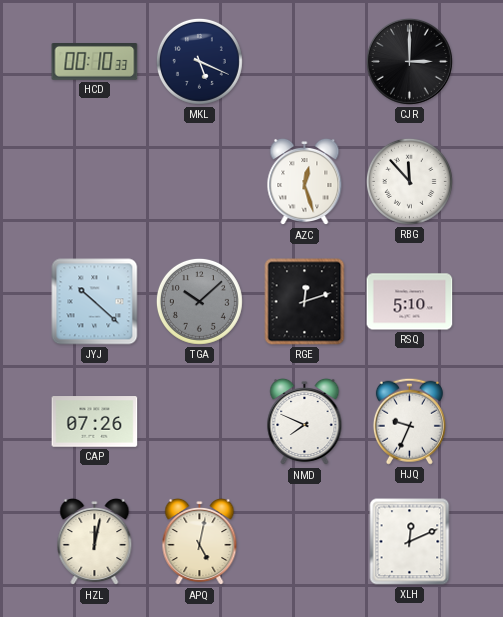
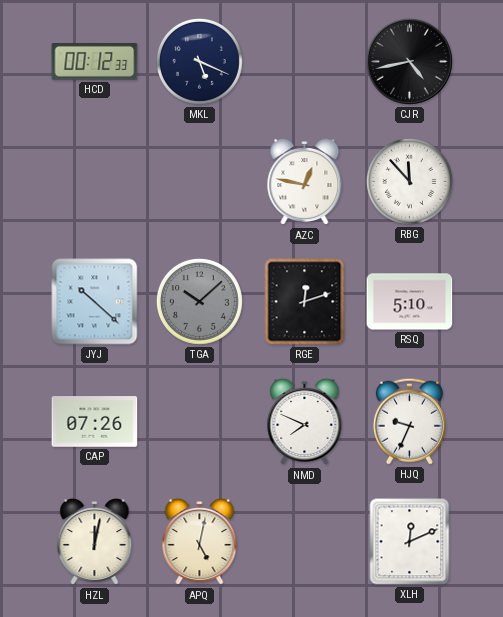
HCD: 00:10 -> 00:12
CJR: 3:00 -> 4:43
AZC: 12:27 -> 12:47
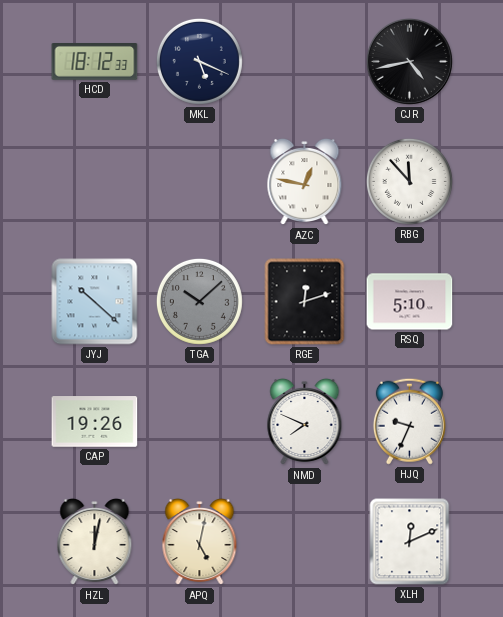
HCD: 00:12 -> 18:12
CAP: 07:26 -> 19:26
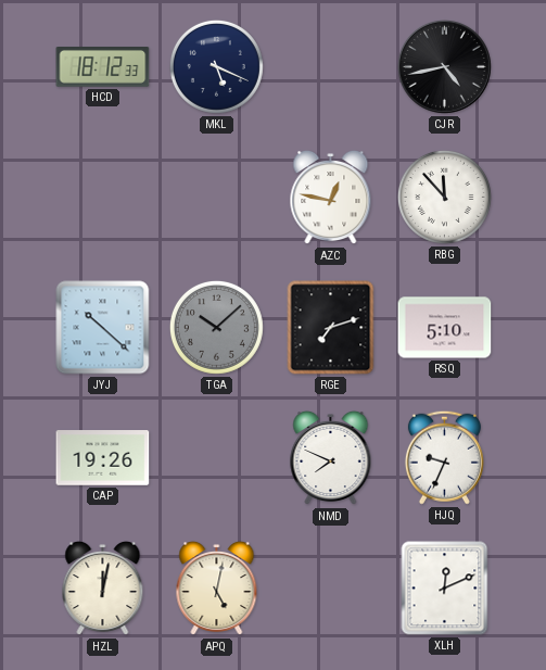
RGE: 12:12 -> 7:12
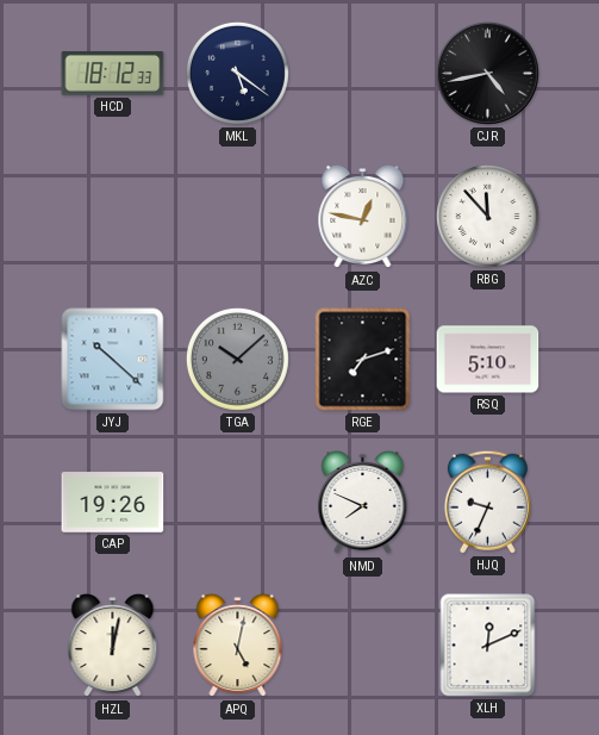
MKL: 5:19 -> 5:21
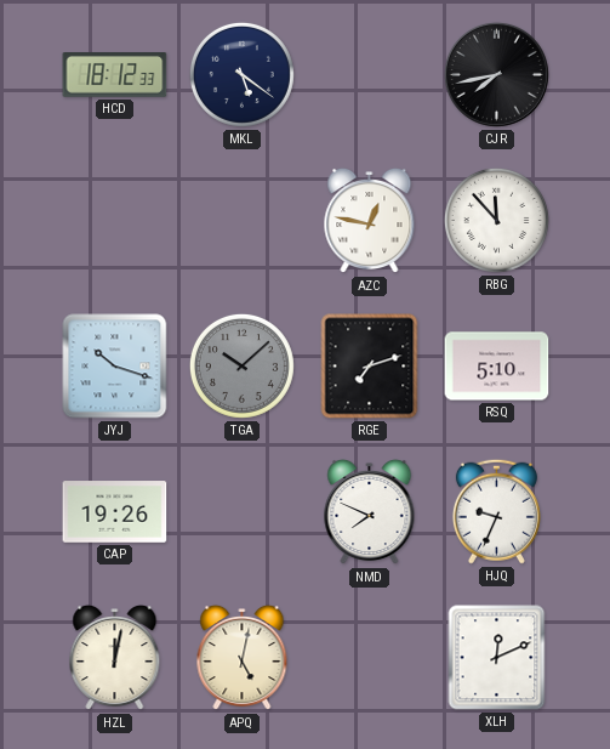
CJR: 4:43 -> 7:43
JYJ: 10:22 -> 10:18
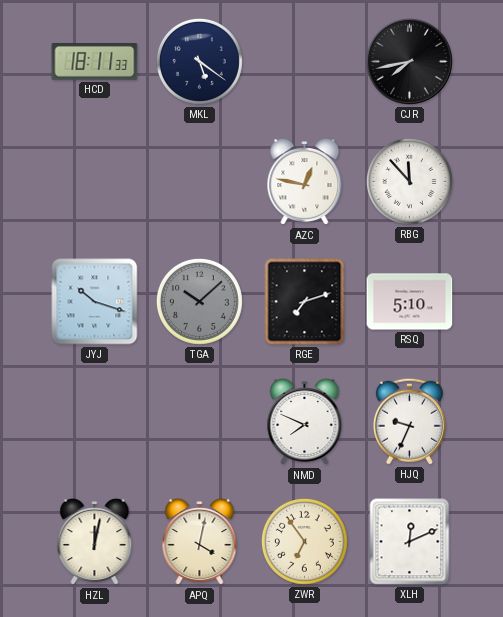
HCD: 18:12 -> 18:11
CAP: 19:26 -> none
APQ: 5:02 -> 4:02
ZWR: none -> 6:54
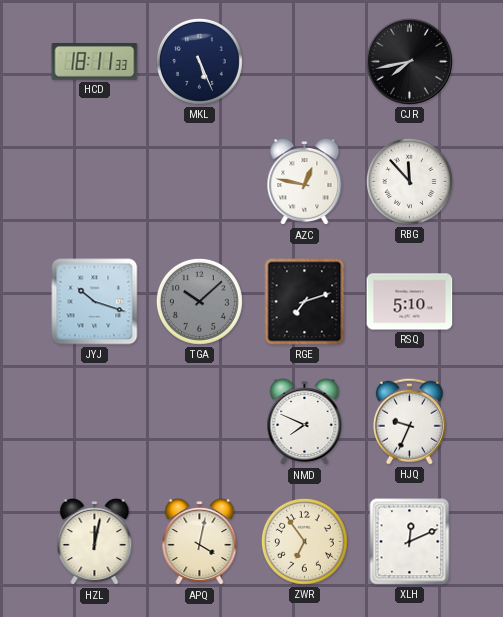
MKL: 5:21 -> 5:26
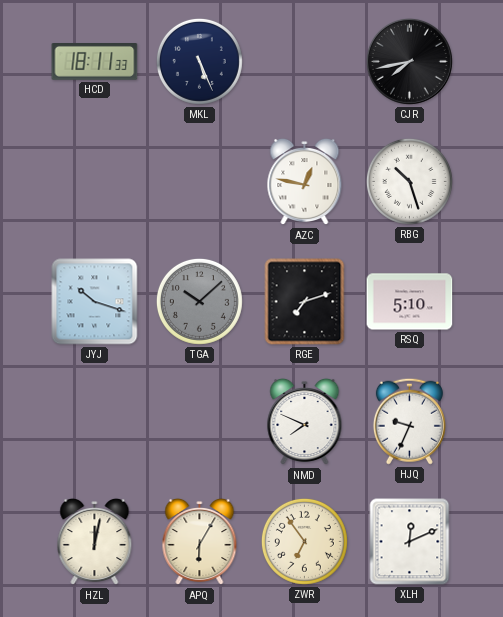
RBG: 11:53 -> 10:27
APQ: 4:02 -> 6:05
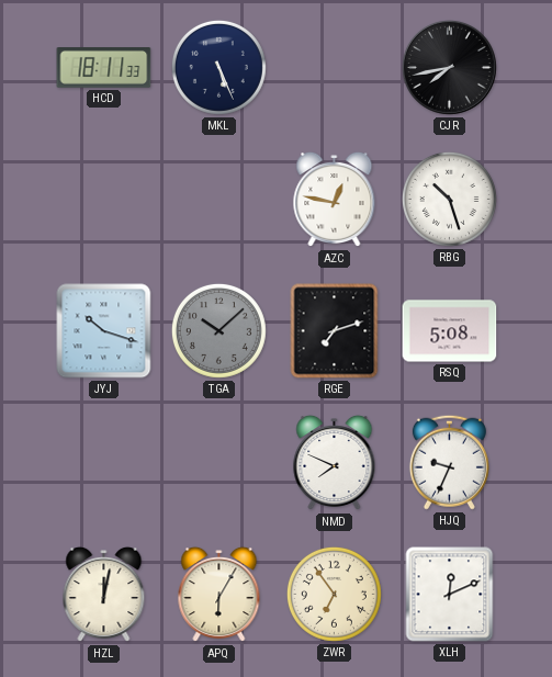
RSQ: 5:10 -> 5:08
